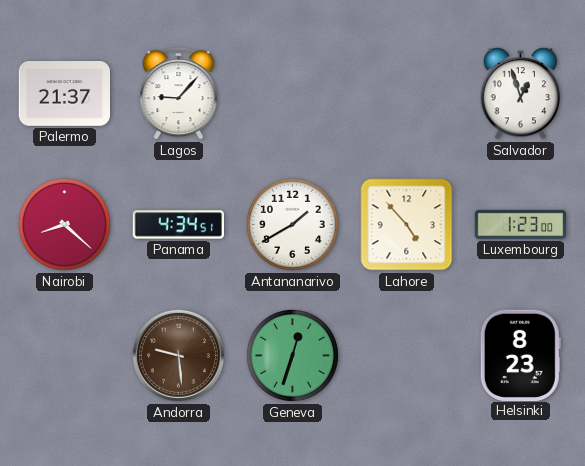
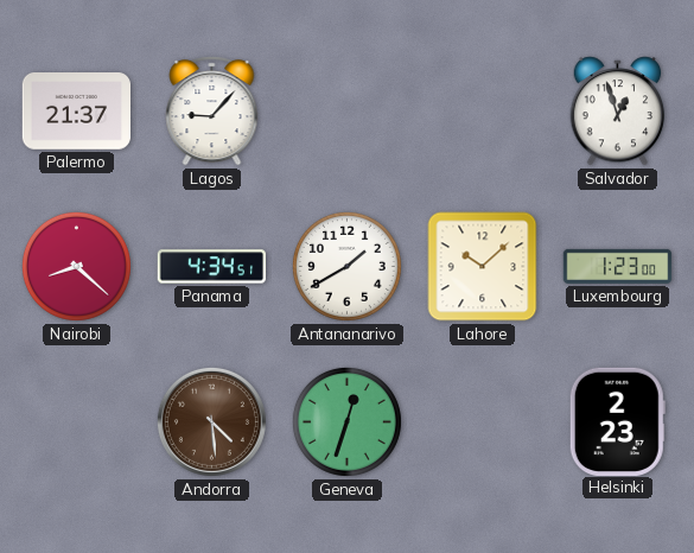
Lahore: 4:53 -> 10:08
Andorra: 9:29 -> 4:29
Helsinki: 8:23 -> 2:23
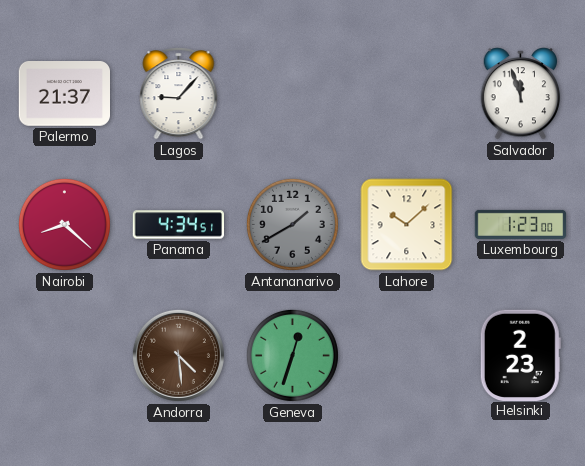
Salvador: 12:57 -> 11:57
Antananarivo dial: white -> grey
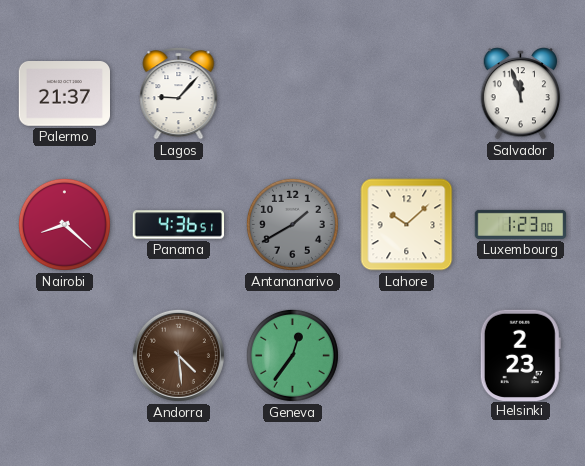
Panama: 4:34 -> 4:36
Geneva: 12:33 -> 12:36
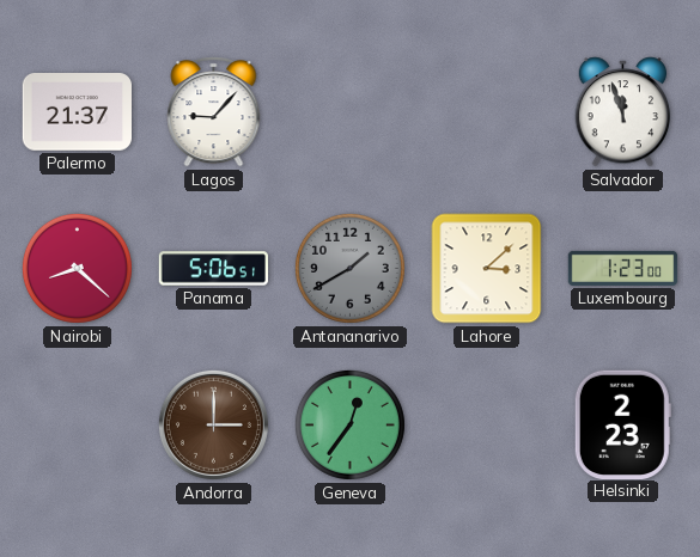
Panama: 4:36 -> 5:06
Lahore: 10:08 -> 3:08
Andorra: 4:29 -> 3:00
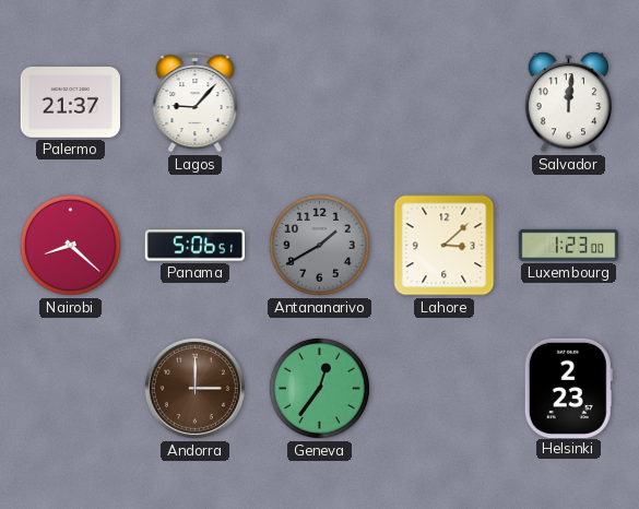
Salvador: 11:57 -> 12:01
